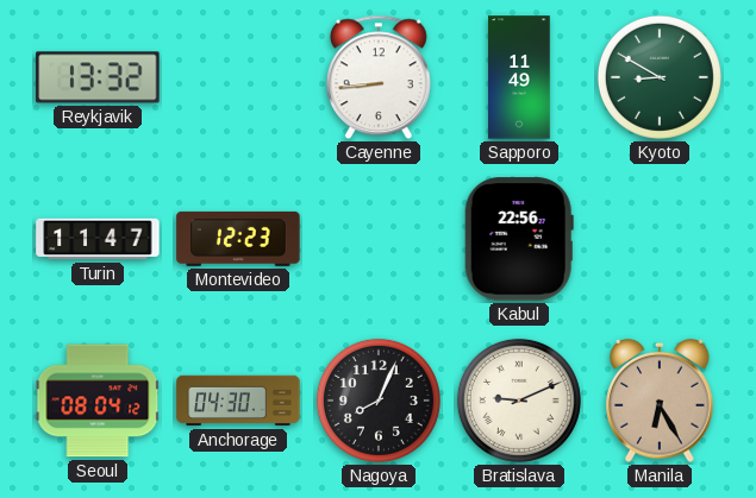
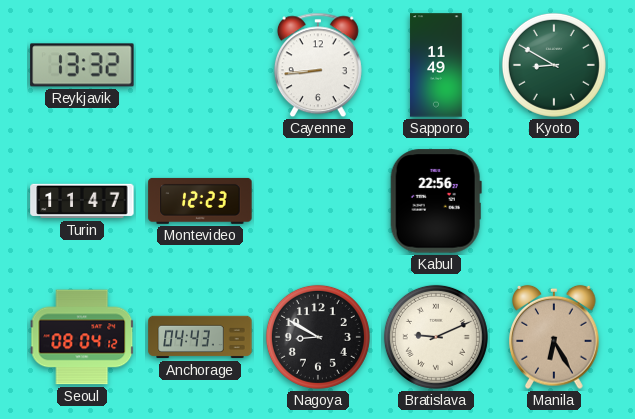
Anchorage: 04:30 -> 04:43
Nagoya: 8:04 -> 8:50
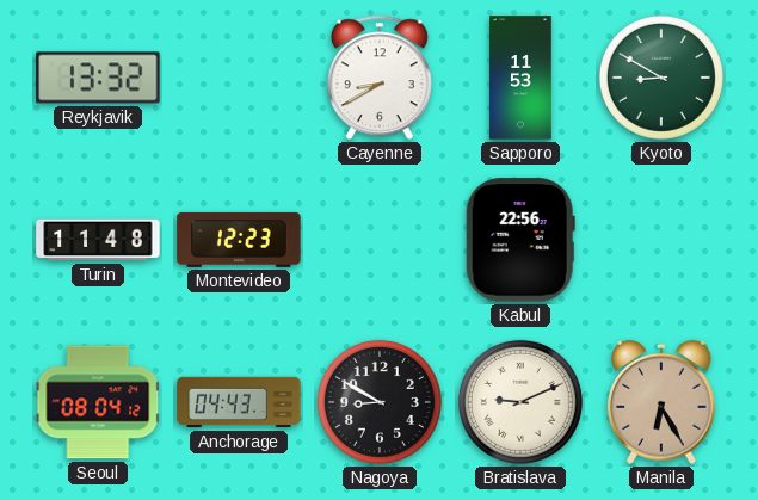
Cayenne: 8:44 -> 8:40
Sapporo: 11:49 -> 11:53
Turin: 11:47 -> 11:48
